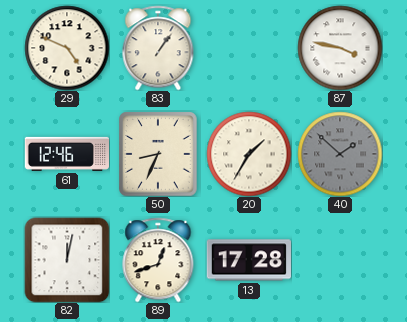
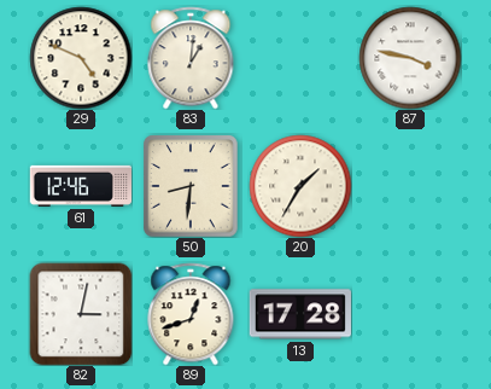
83: 1:06 -> 1:01
50: 8:34 -> 8:31
40: 1:52 -> none
82: 12:02 -> 3:02
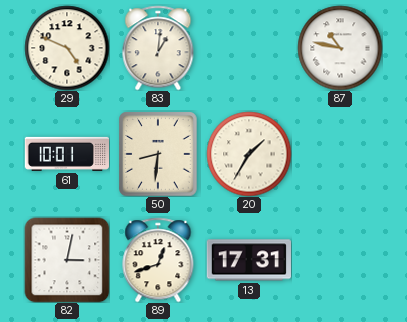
87: 3:47 -> 10:47
61: 12:46 -> 10:01
13: 17:28 -> 17:31
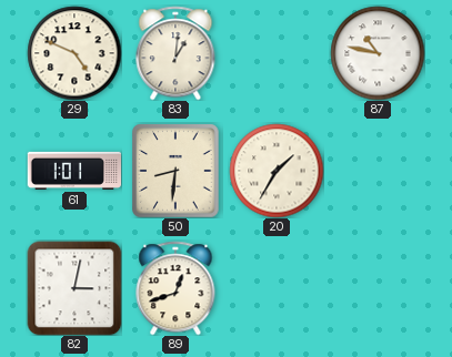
61: 10:01 -> 1:01
13: 17:31 -> none
